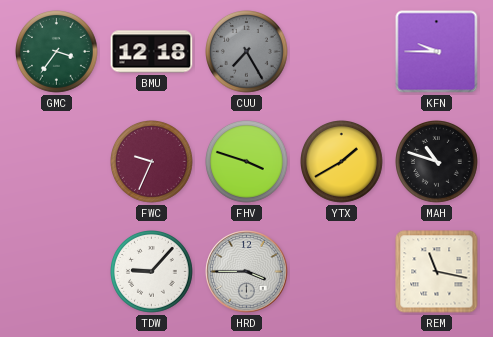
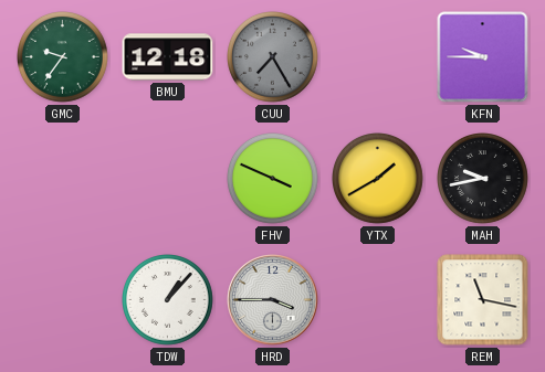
GMC: 3:36 -> 9:36
FWC: 9:34 -> none
FHV: 3:48 -> 3:49
MAH: 10:48 -> 9:43
TDW: 9:07 -> 1:07
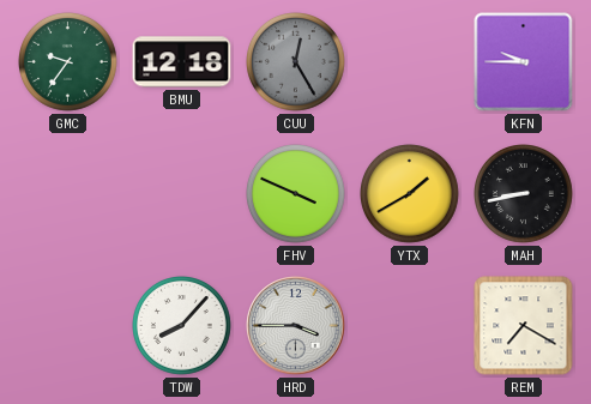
CUU: 7:25 -> 12:25
MAH: 9:43 -> 8:43
TDW: 1:07 -> 8:07
REM: 11:17 -> 7:20
